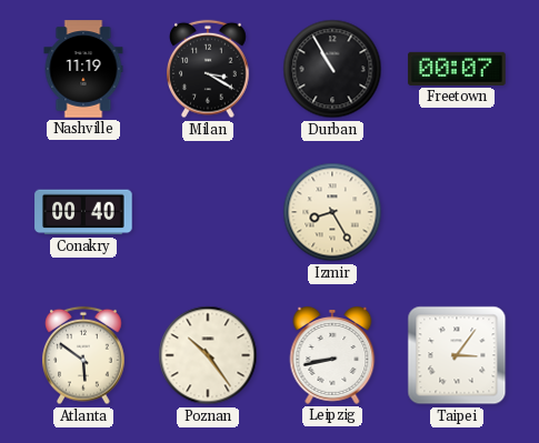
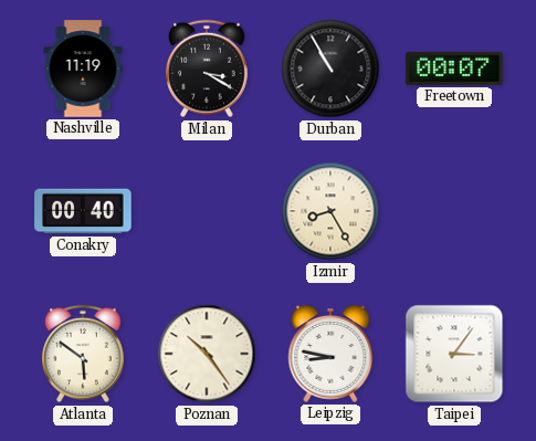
Leipzig: 8:43 -> 8:47
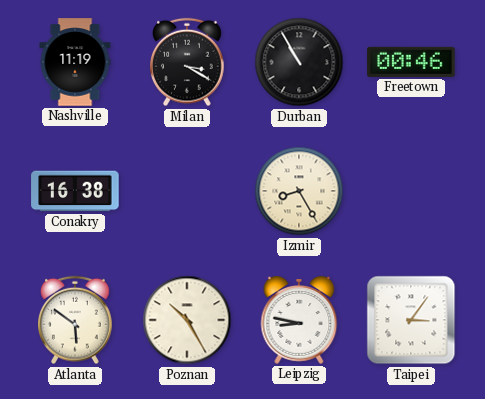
Freetown: 00:07 -> 00:46
Conakry: 00:40 -> 16:38
Poznan: 10:24 -> 10:25
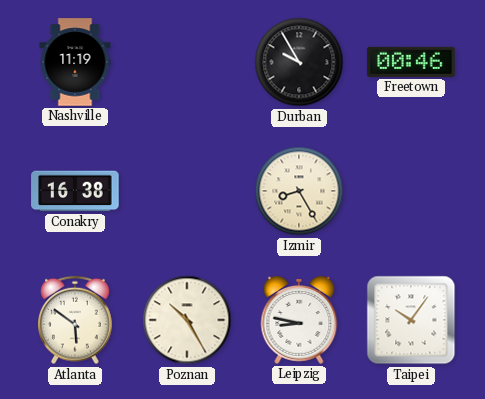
Milan: 3:20 -> none
Durban: 10:55 -> 9:55
Taipei: 3:06 -> 10:06
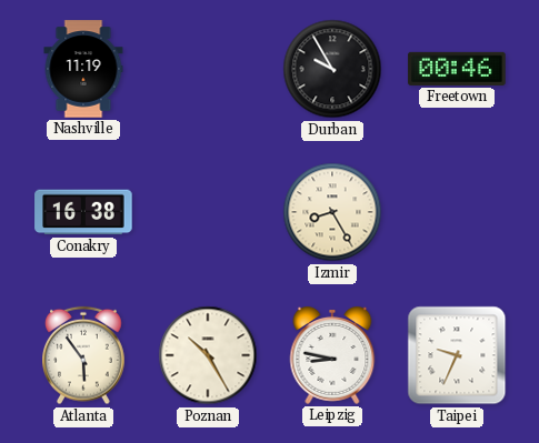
Atlanta: 5:51 -> 5:54
Taipei: 10:06 -> 9:34
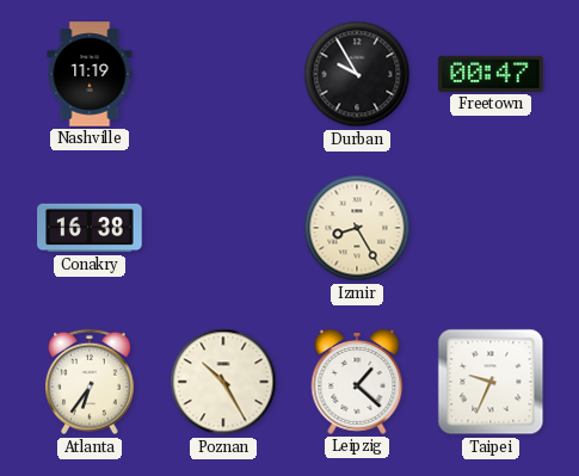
Freetown: 00:46 -> 00:47
Atlanta: 5:54 -> 6:36
Leipzig: 8:47 -> 1:22
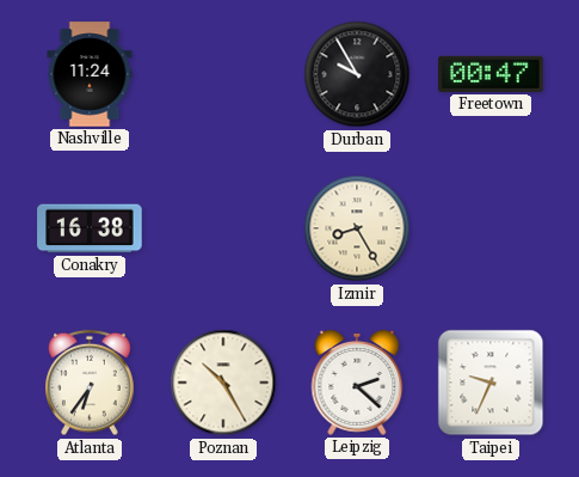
Nashville: 11:19 -> 11:24
Leipzig: 1:22 -> 2:22
